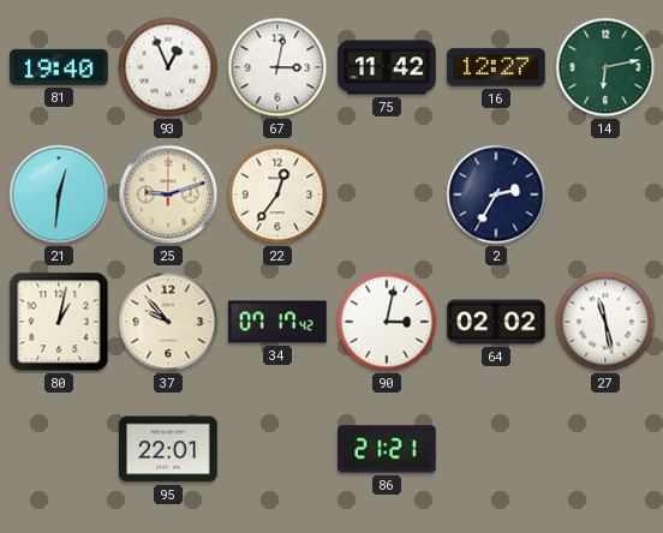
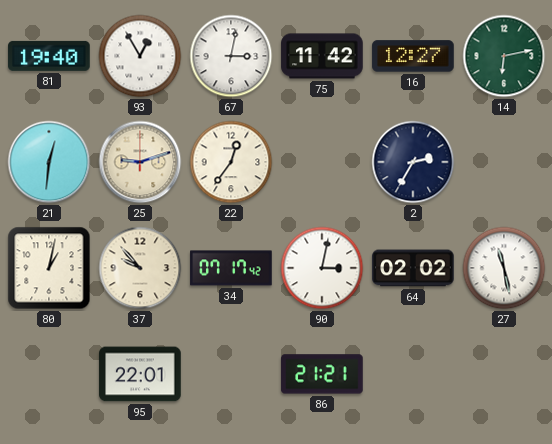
93: 12:56 -> 12:55
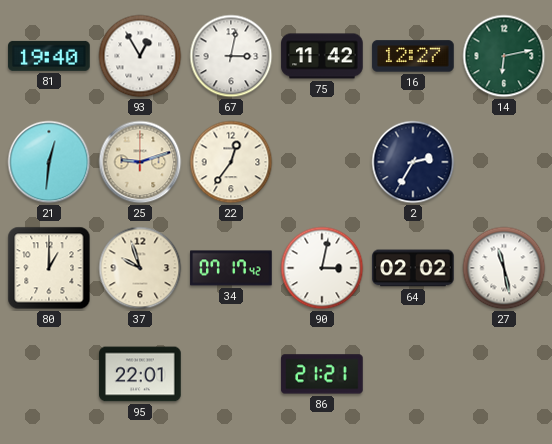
80: 1:02 -> 1:00
37: 9:53 -> 9:57
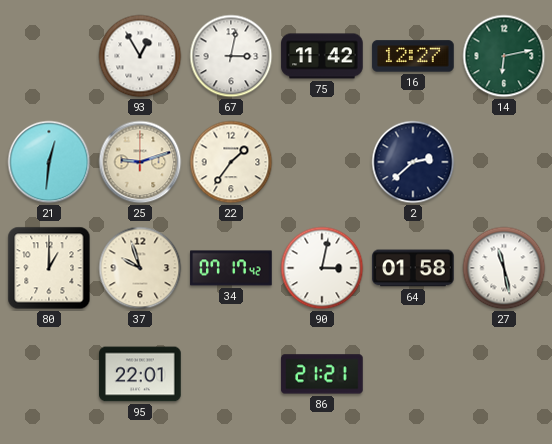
81: 19:40 -> none
22: 12:36 -> 1:36
2: 2:35 -> 2:38
64: 02:02 -> 01:58
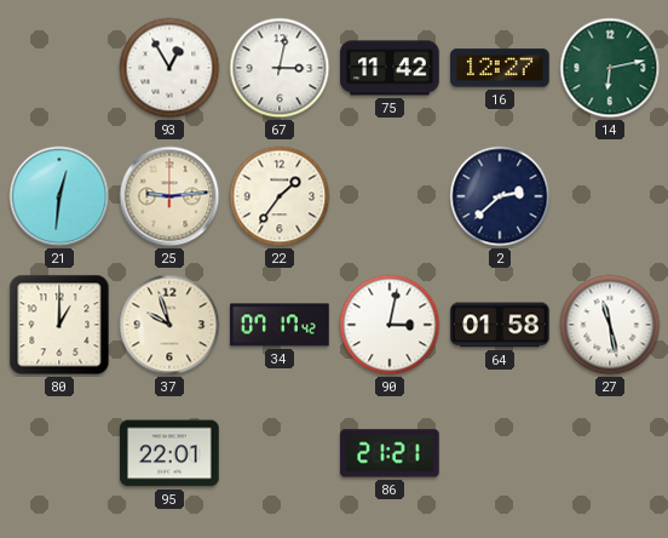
25: 9:12 -> 9:14
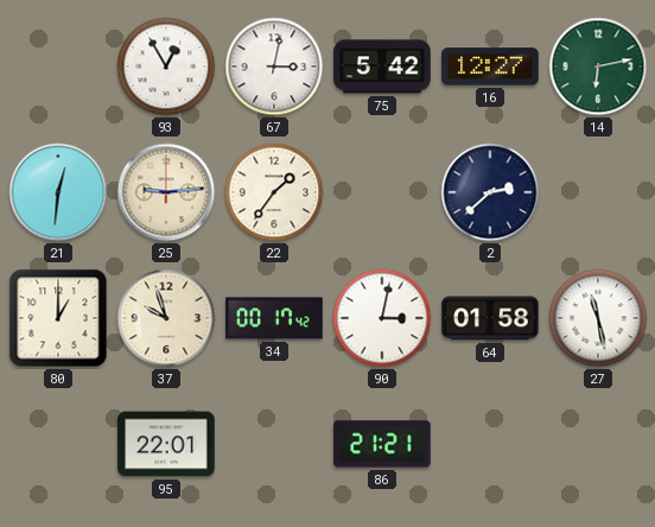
75: 11:42 -> 5:42
34: 07:17 -> 00:17
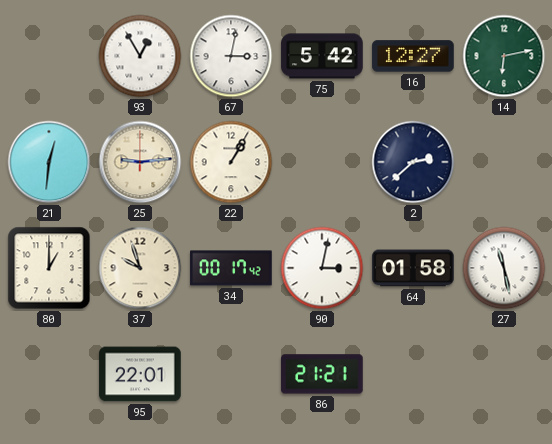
22: 1:36 -> 1:05
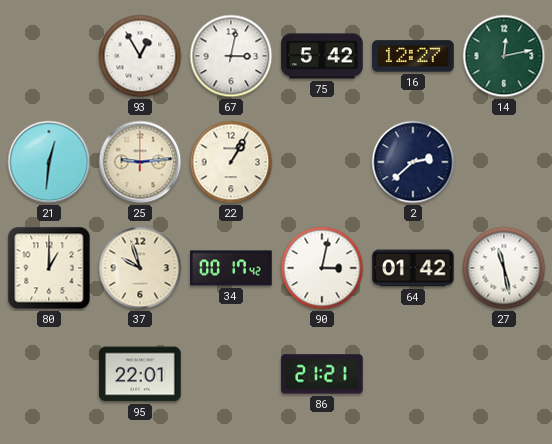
14: 6:13 -> 12:13
64: 01:58 -> 01:42
